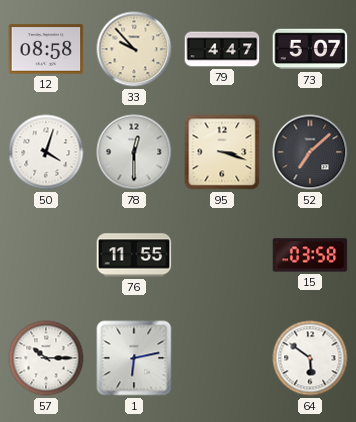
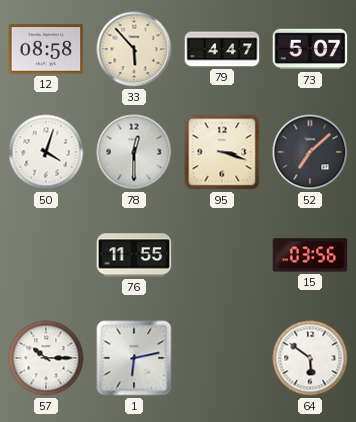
33: 9:53 -> 5:53
15: 03:58 -> 03:56
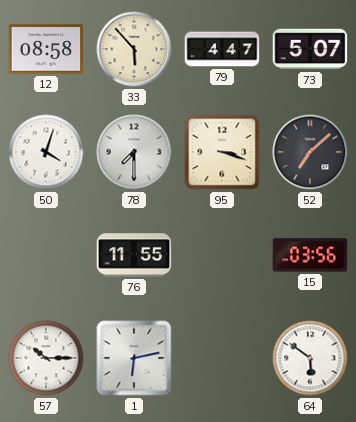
78: 12:30 -> 7:30
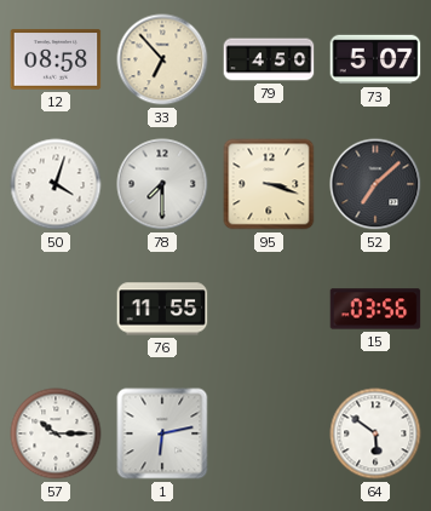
33: 5:53 -> 6:53
79: 4:47 -> 4:50
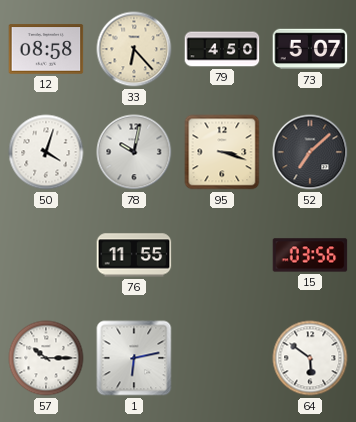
33: 6:53 -> 6:23
78: 7:30 -> 10:02
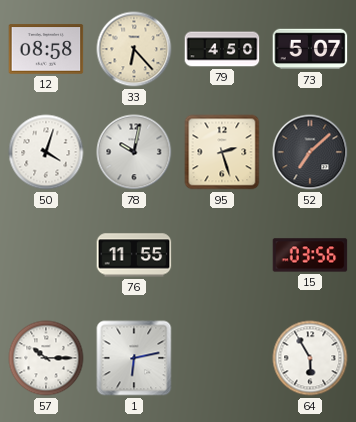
95: 3:18 -> 2:27
64: 5:51 -> 5:55
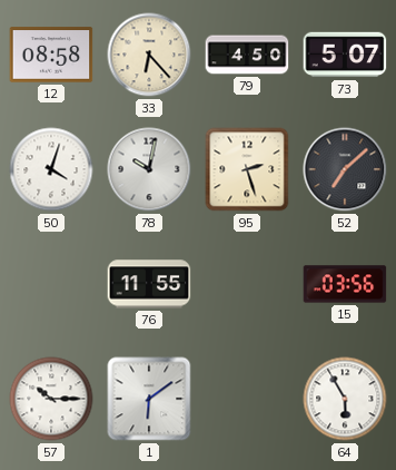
1: 6:13 -> 6:09
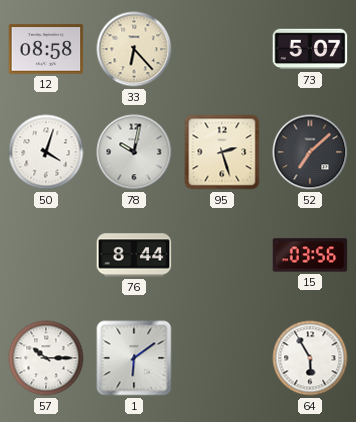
79: 4:50 -> none
76: 11:55 -> 8:44
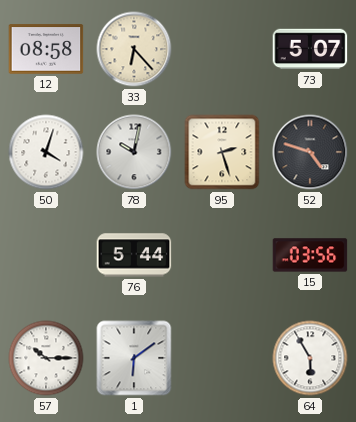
52: 7:08 -> 4:48
76: 8:44 -> 5:44
